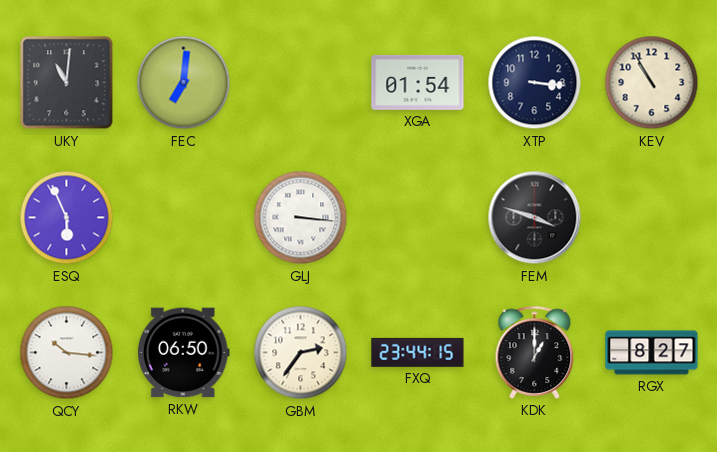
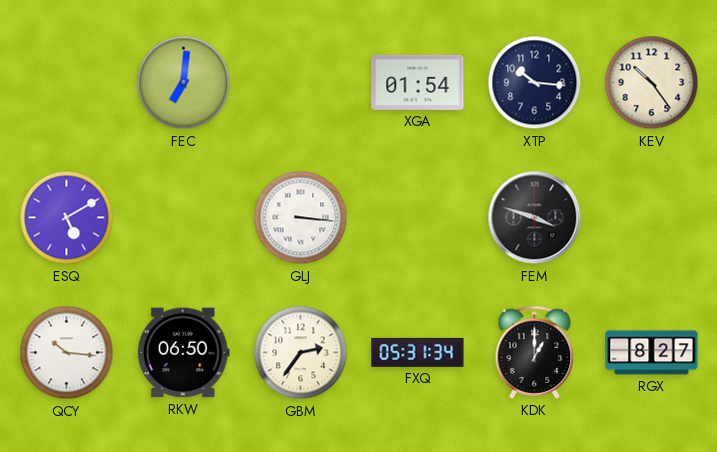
UKY: 11:01 -> none
XTP: 3:16 -> 10:16
KEV: 10:55 -> 10:24
ESQ: 5:56 -> 5:10
FXQ: 23:44 -> 05:31
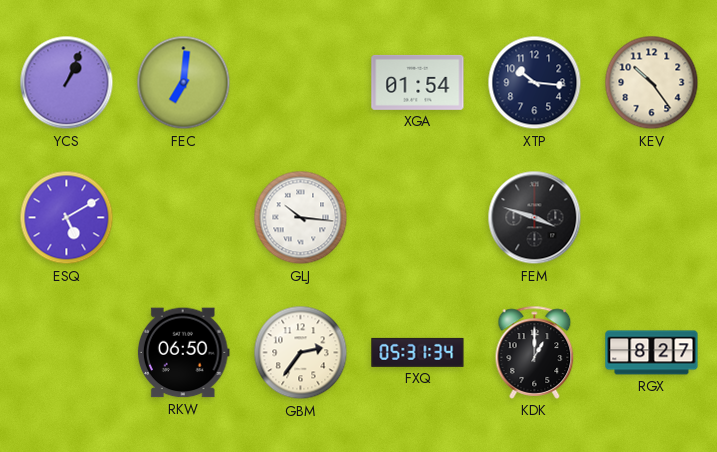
YCS: none -> 1:04
GLJ: 3:16 -> 10:16
QCY: 10:16 -> none
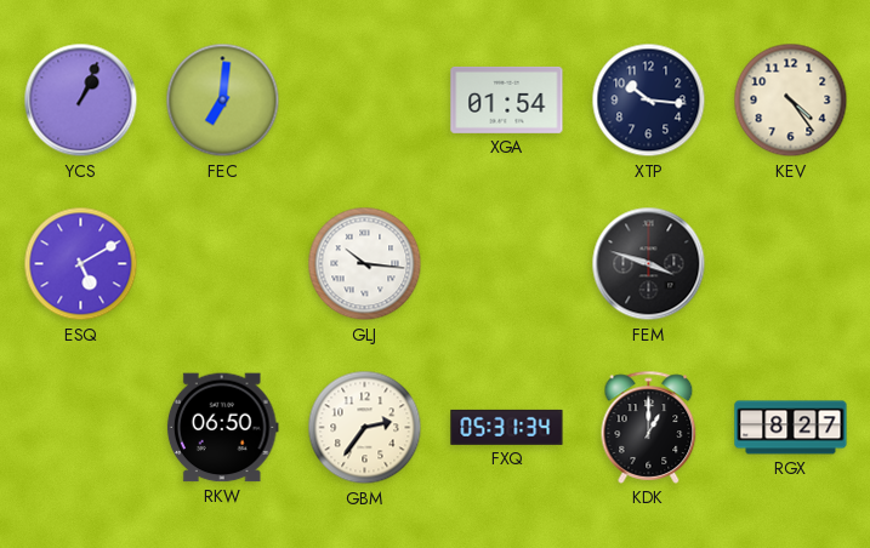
KEV: 10:24 -> 4:24
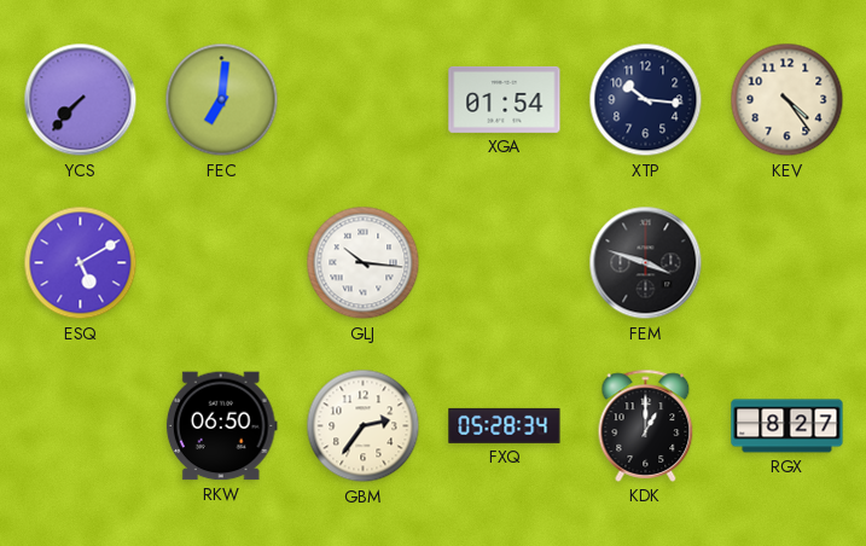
YCS: 1:04 -> 7:37
FXQ: 05:31 -> 05:28
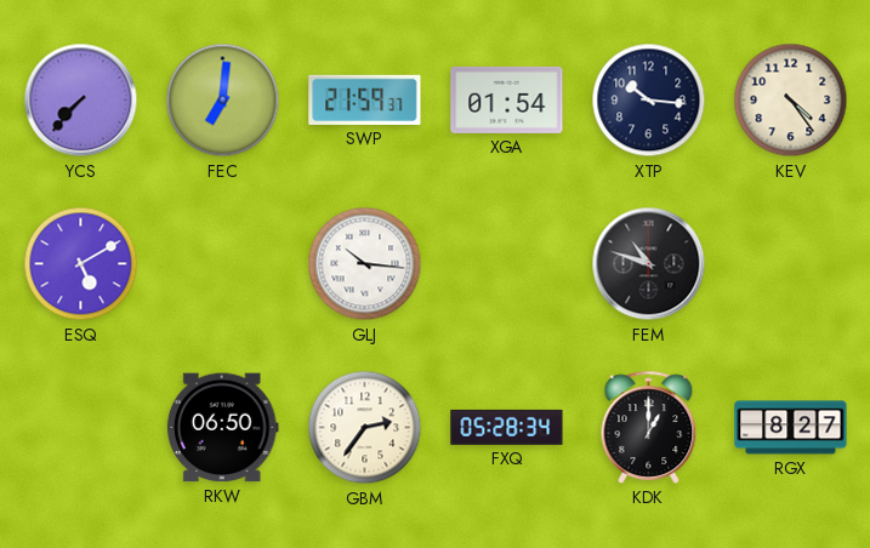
SWP: none -> 21:59
FEM: 3:48 -> 10:48
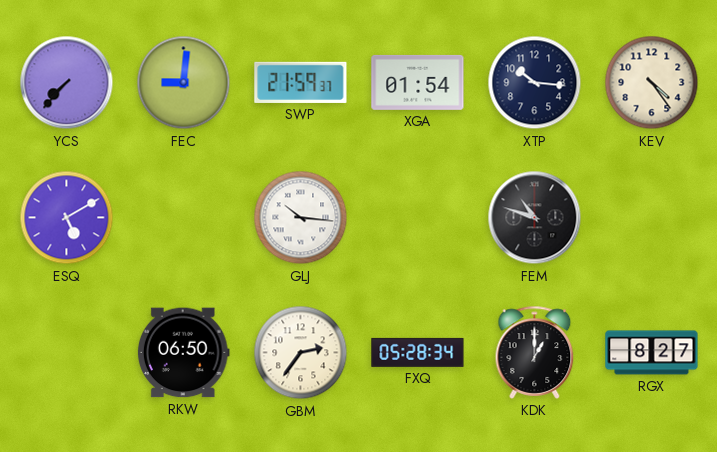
FEC: 7:01 -> 9:01
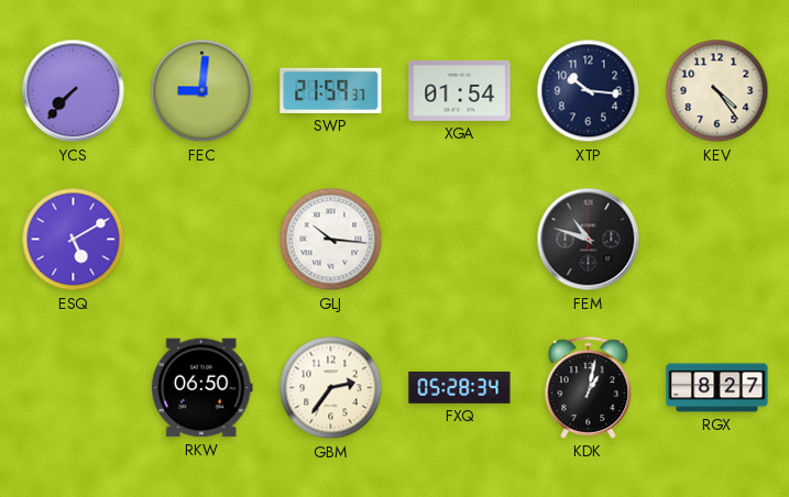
KDK: 1:00 -> 1:02
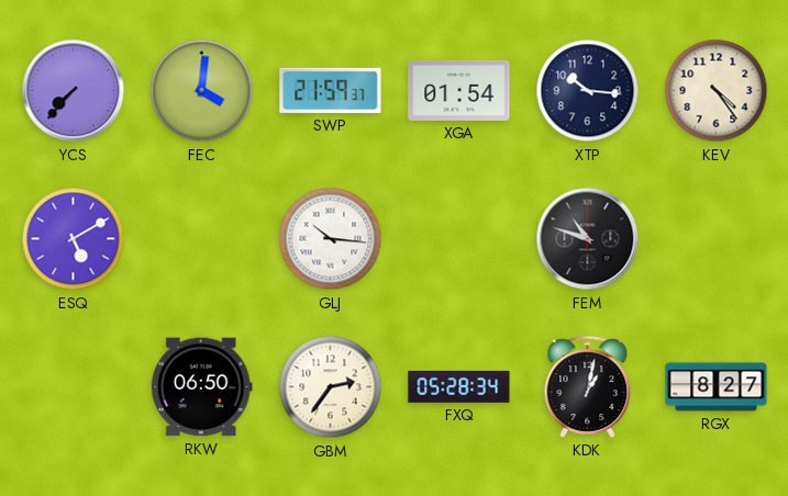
FEC: 9:01 -> 4:01
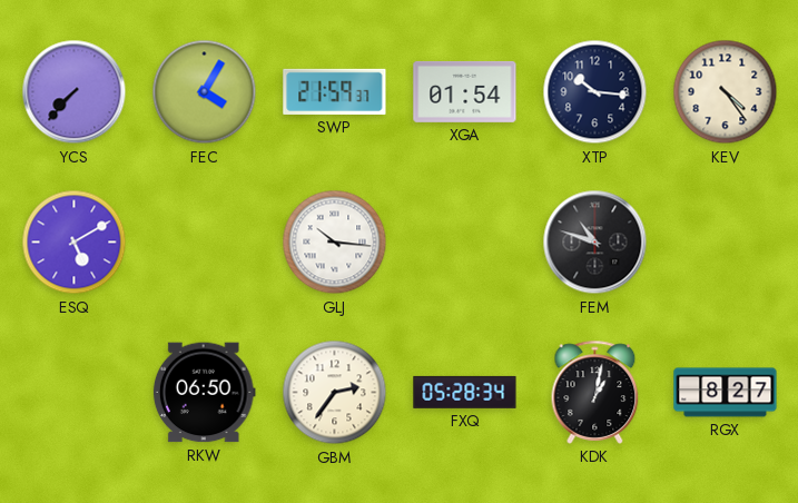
FEC: 4:01 -> 4:05
